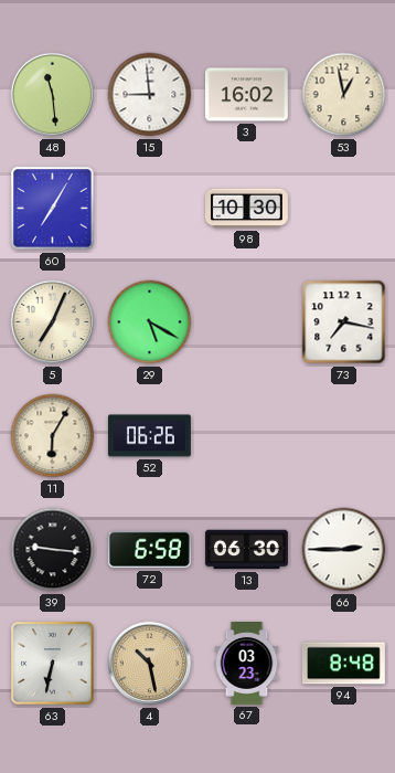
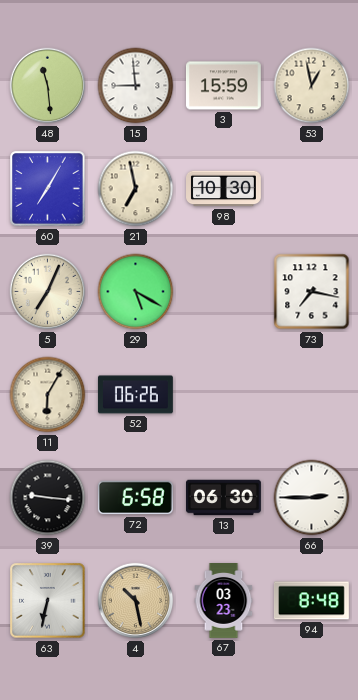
3: 16:02 -> 15:59
21: none -> 6:58
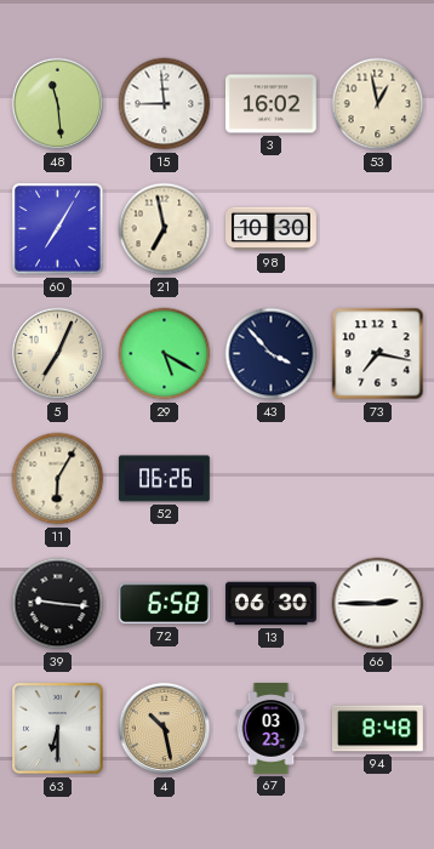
3: 15:59 -> 16:02
43: none -> 3:53
63: 6:32 -> 6:30
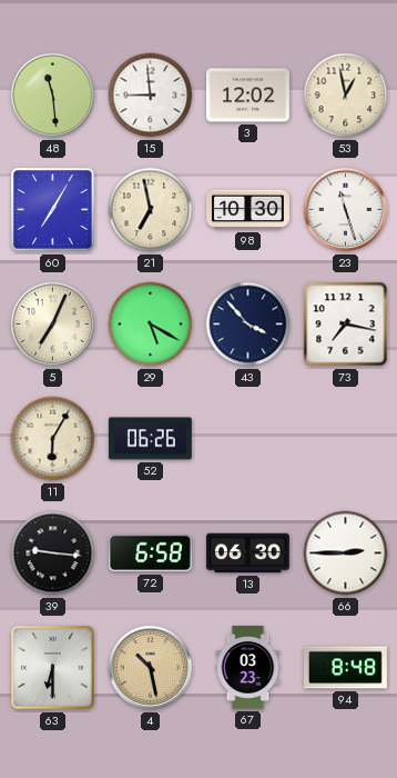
3: 16:02 -> 12:02
23: none -> 11:27
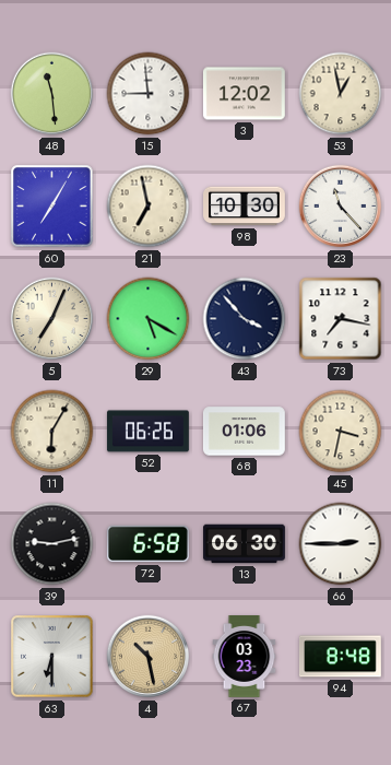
23: 11:27 -> 11:23
68: none -> 01:06
45: none -> 3:32
39: 9:16 -> 9:13
